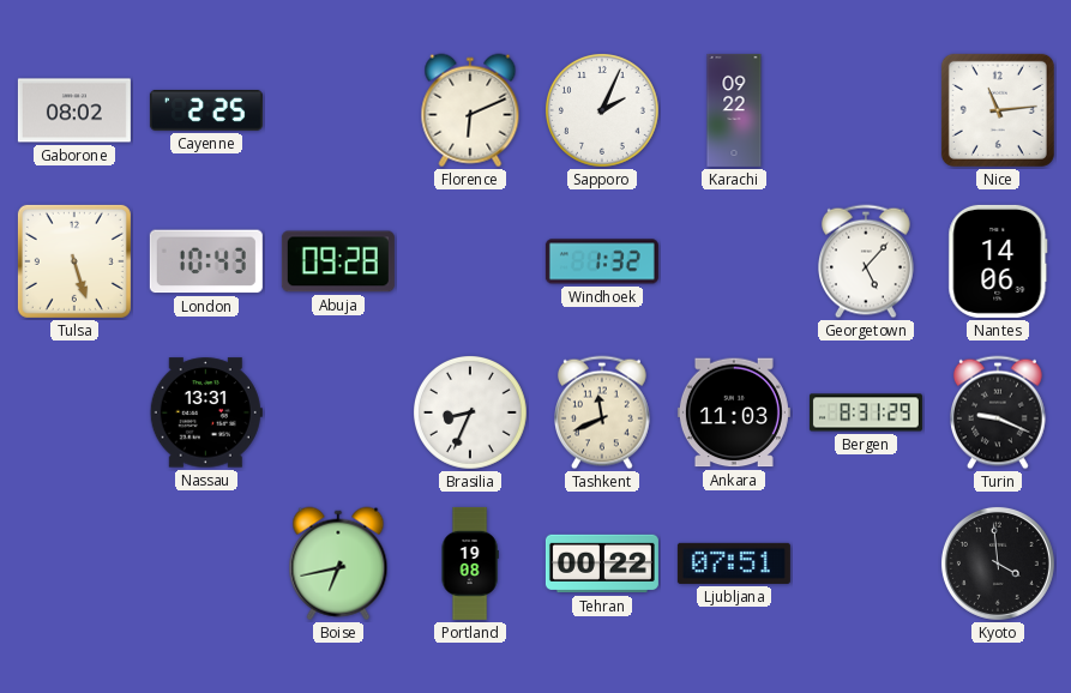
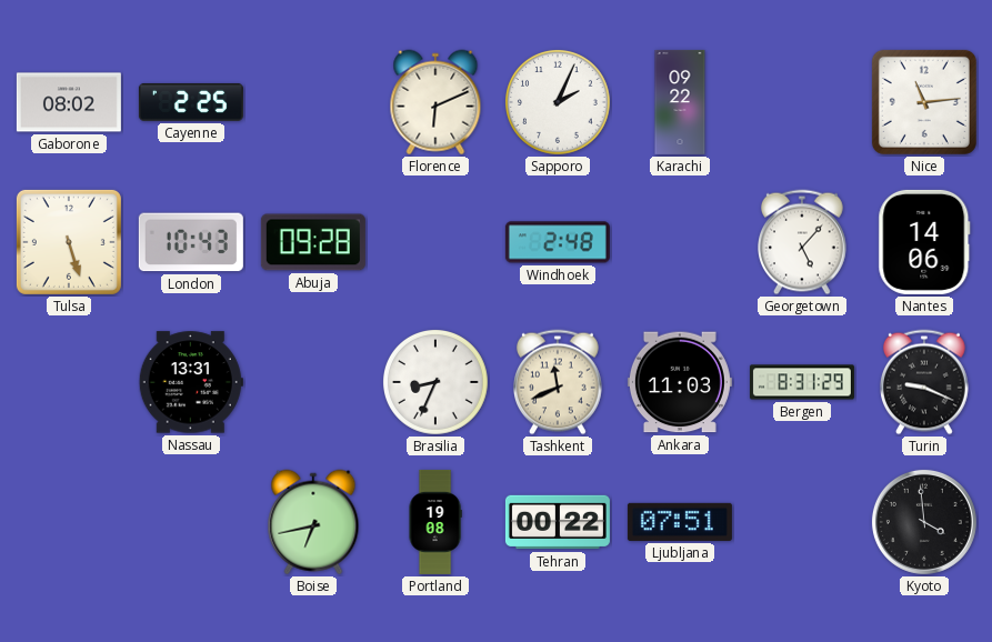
Windhoek: 1:32 -> 2:48
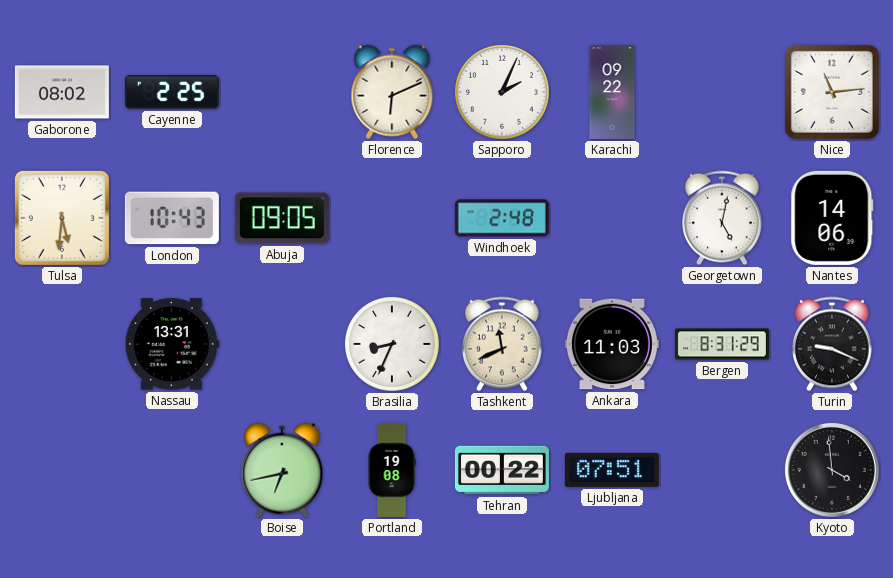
Tulsa: 5:27 -> 5:31
Abuja: 09:28 -> 09:05
Georgetown: 5:07 -> 5:02
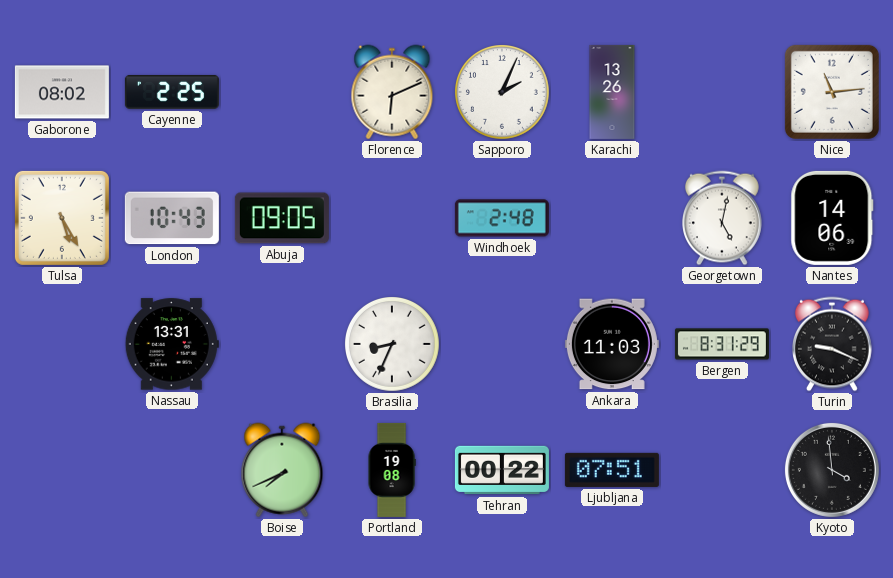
Karachi: 09:22 -> 13:26
Tulsa: 5:31 -> 5:25
Tashkent: 11:41 -> none
Boise: 6:43 -> 7:41
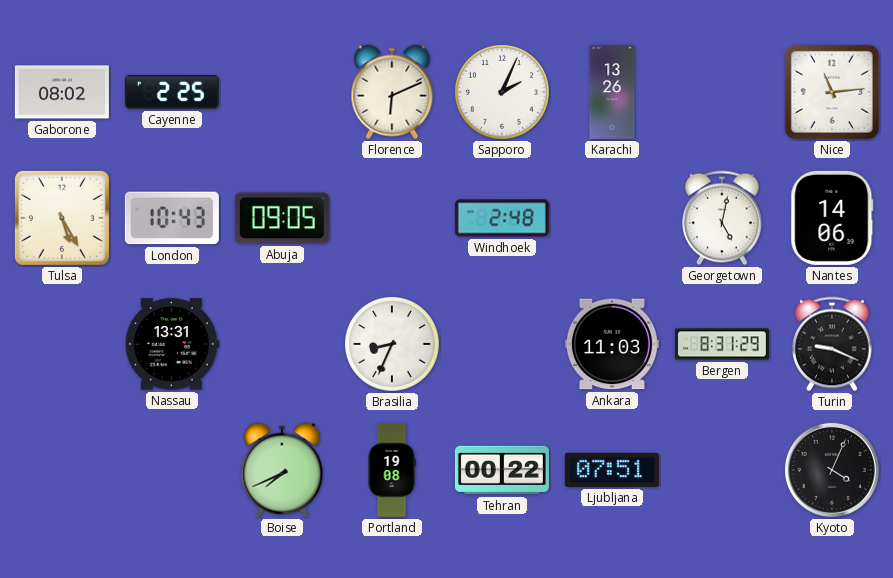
Kyoto: 3:59 -> 4:04
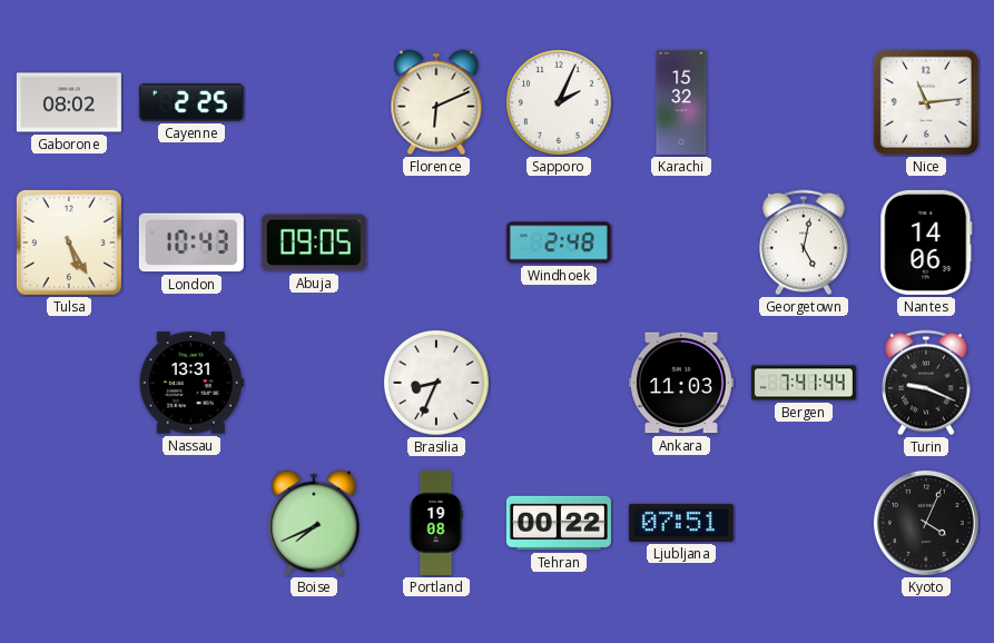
Karachi: 13:26 -> 15:32
Bergen: 8:31 -> 7:41
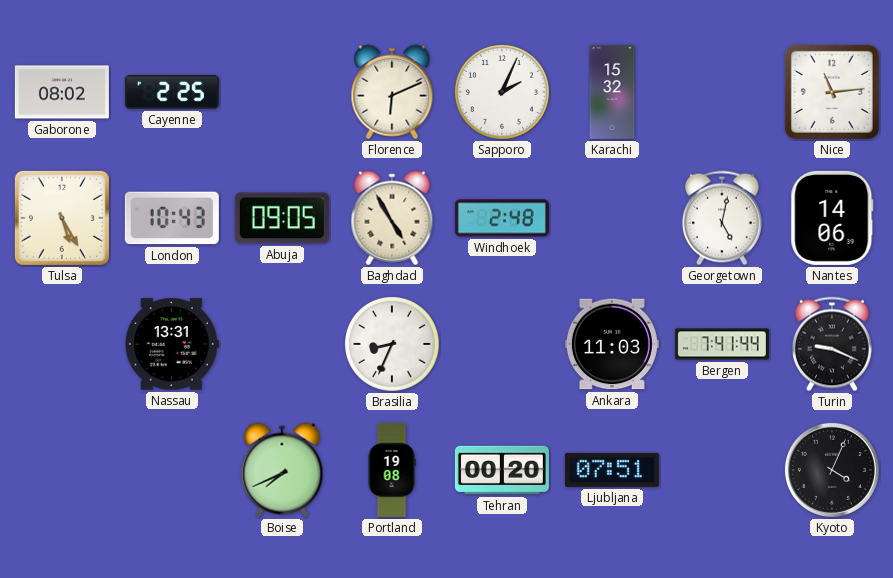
Baghdad: none -> 4:55
Tehran: 00:22 -> 00:20
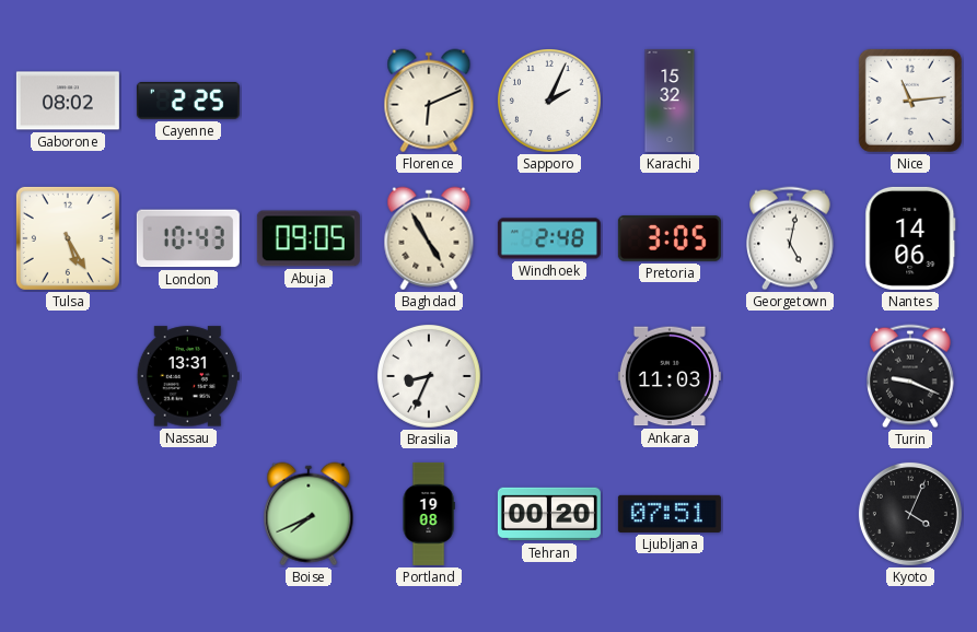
Pretoria: none -> 3:05
Bergen: 7:41 -> none
